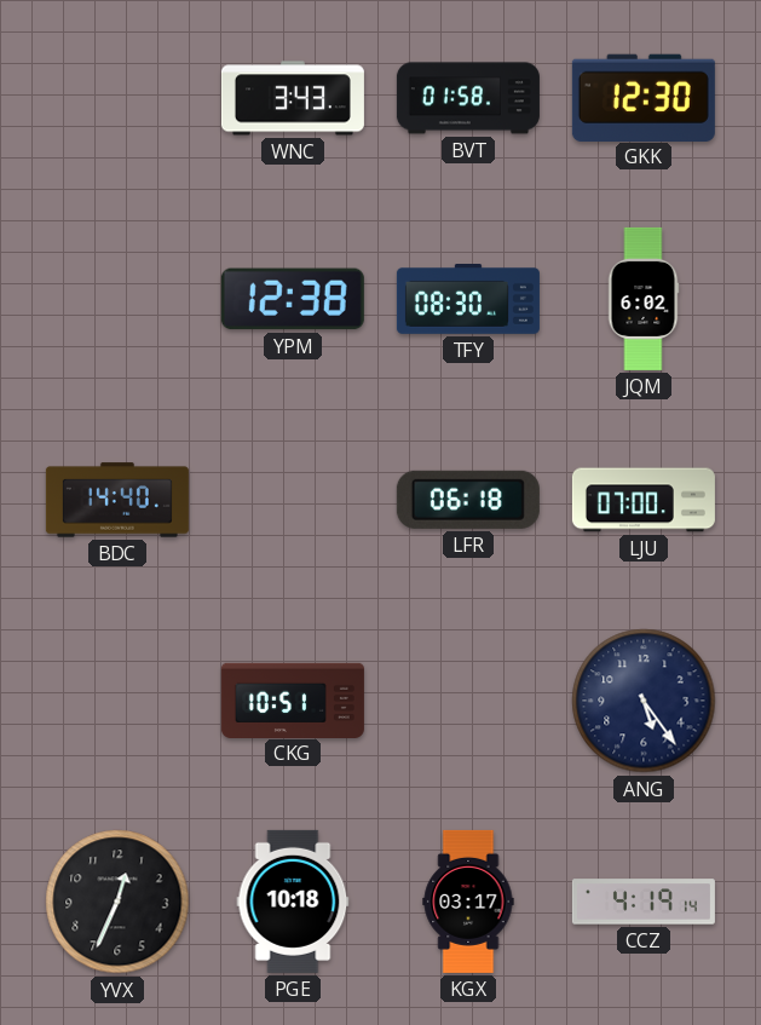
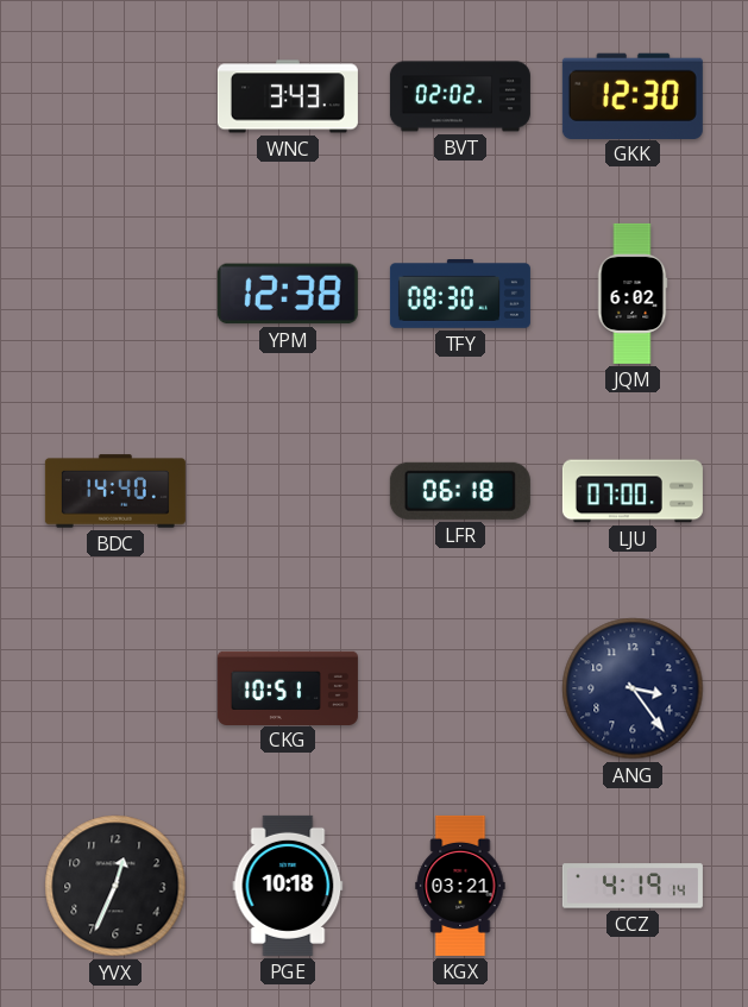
BVT: 01:58 -> 02:02
ANG: 5:24 -> 3:24
KGX: 03:17 -> 03:21
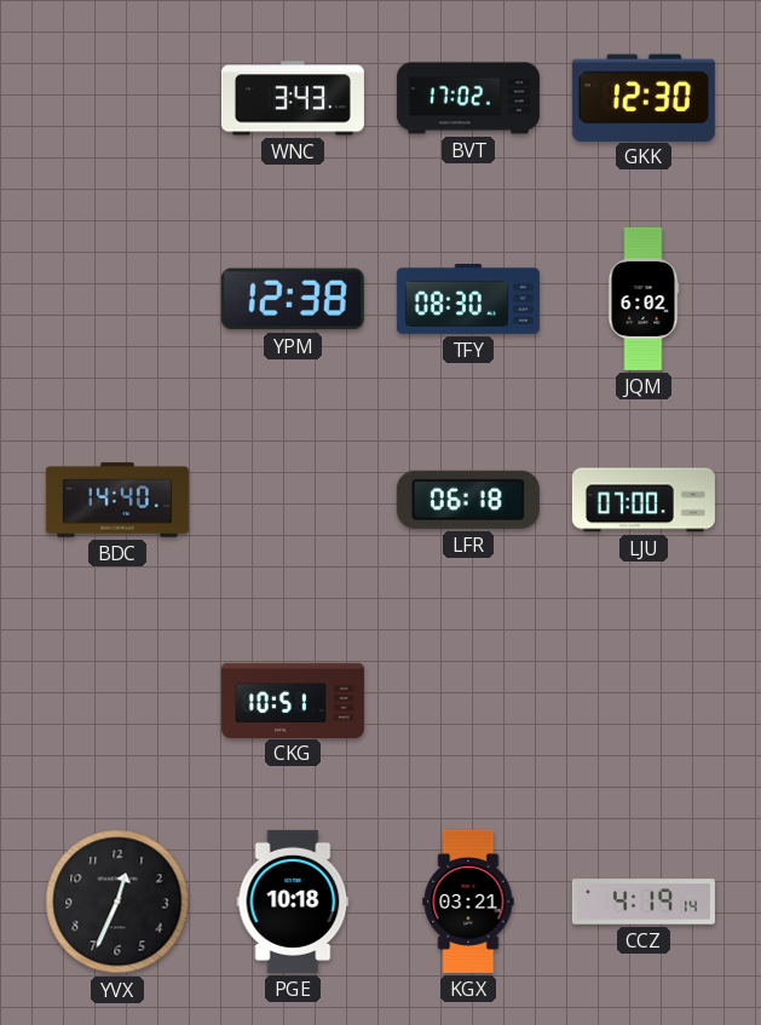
BVT: 02:02 -> 17:02
ANG: 3:24 -> none
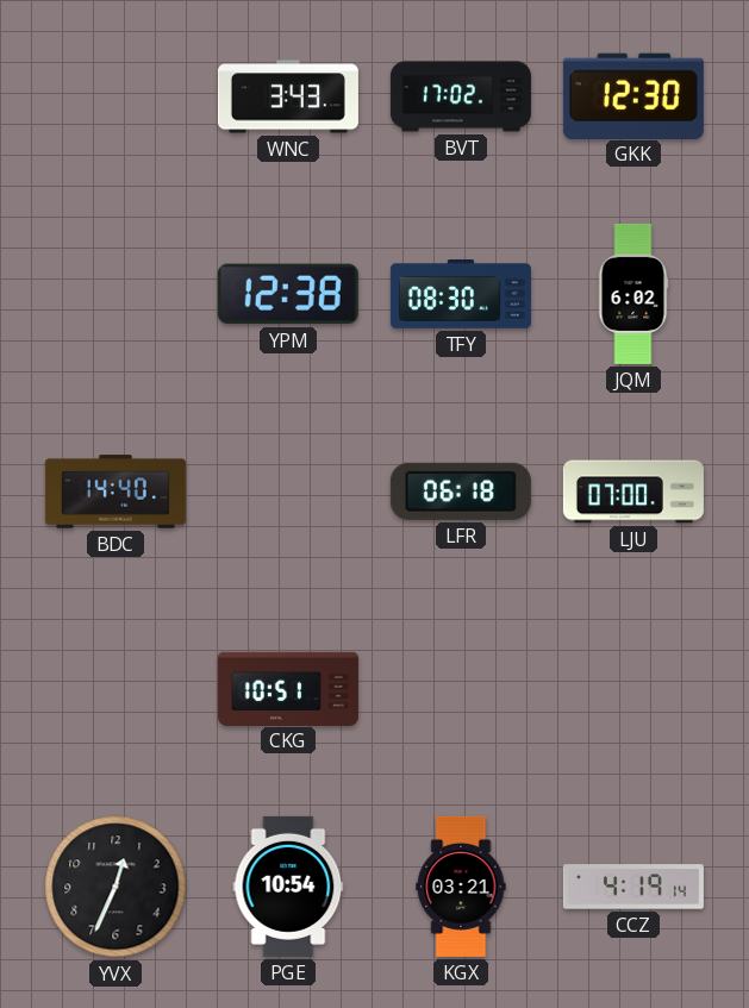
PGE: 10:18 -> 10:54
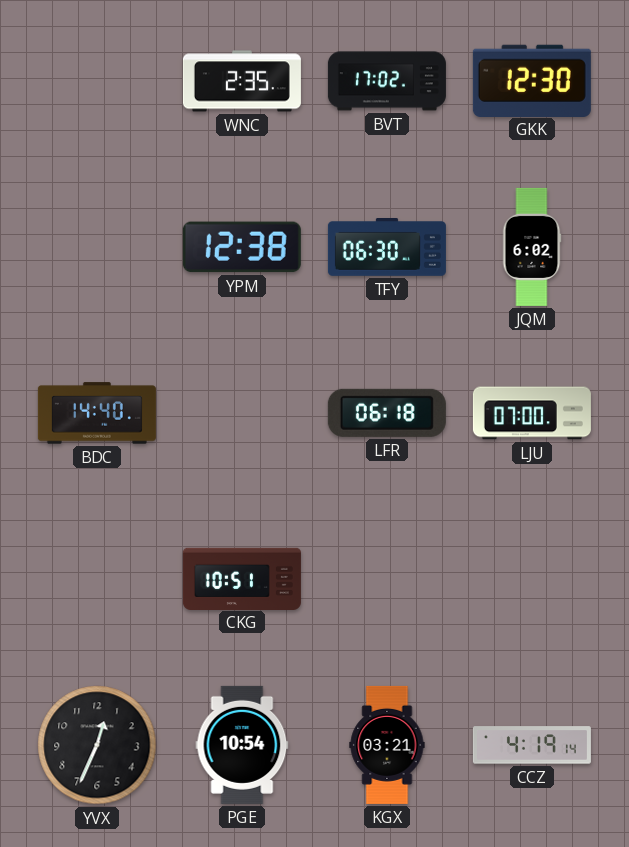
WNC: 3:43 -> 2:35
TFY: 08:30 -> 06:30
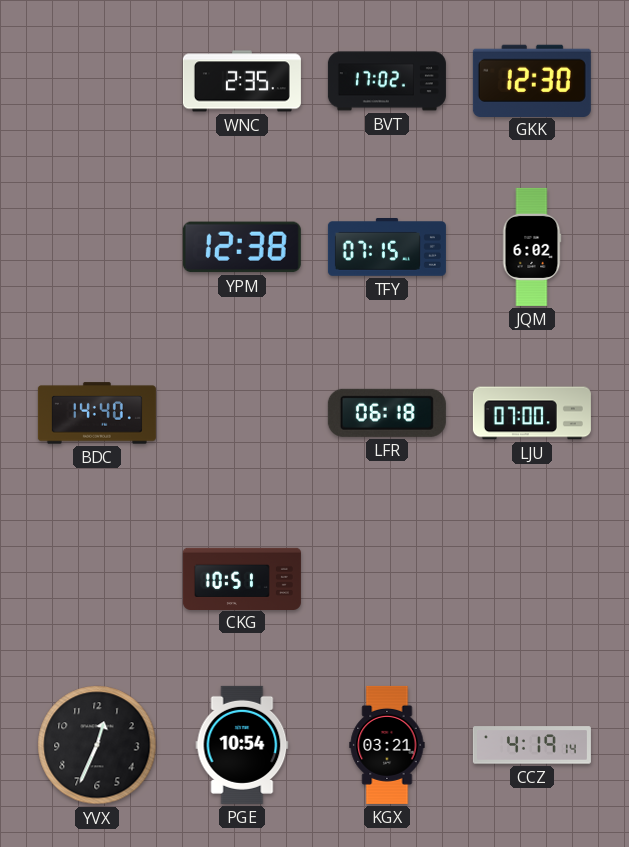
TFY: 06:30 -> 07:15
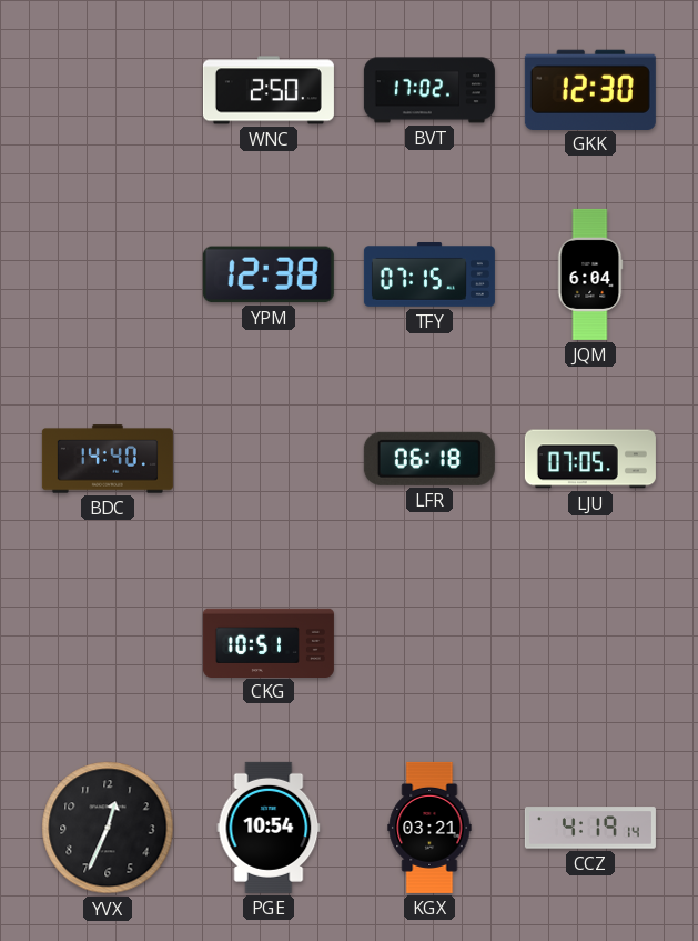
WNC: 2:35 -> 2:50
JQM: 6:02 -> 6:04
LJU: 07:00 -> 07:05
